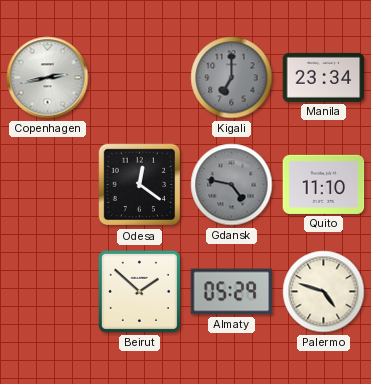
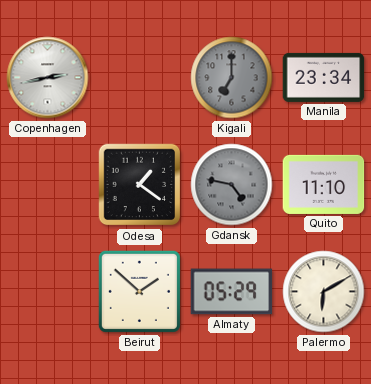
Odesa: 12:21 -> 1:21
Palermo: 4:48 -> 6:10
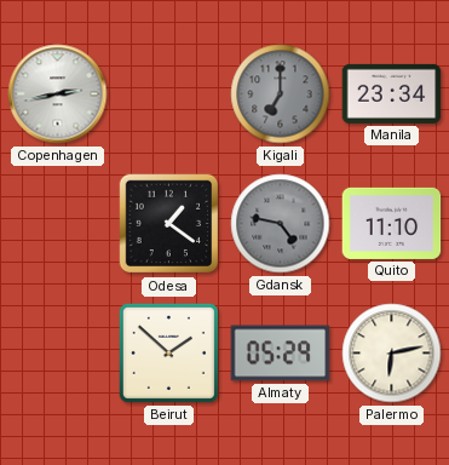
Palermo: 6:10 -> 6:13
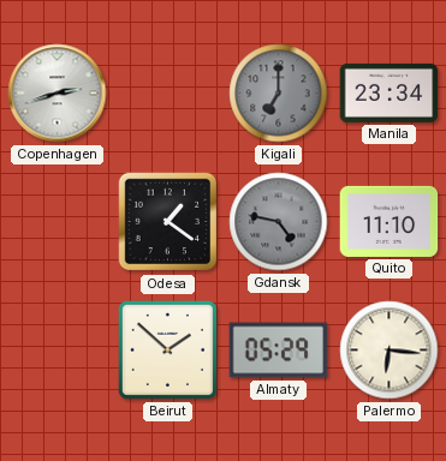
Copenhagen: 2:43 -> 2:42
Palermo: 6:13 -> 6:16
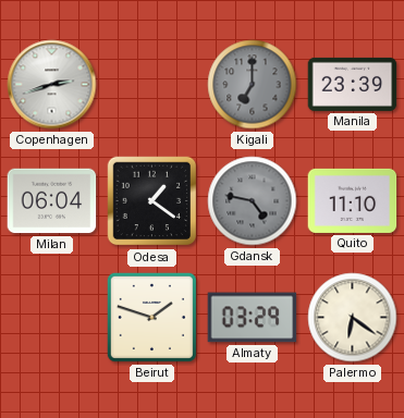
Manila: 23:34 -> 23:39
Milan: none -> 06:04
Beirut: 1:52 -> 1:48
Almaty: 05:29 -> 03:29
Palermo: 6:16 -> 6:21
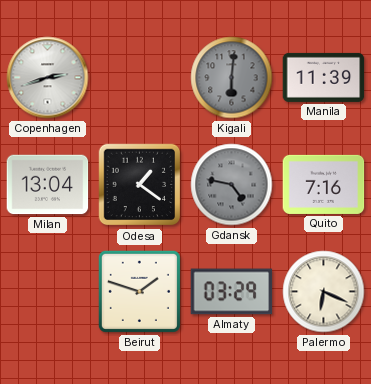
Kigali: 7:00 -> 6:01
Manila: 23:39 -> 11:39
Milan: 06:04 -> 13:04
Quito: 11:10 -> 7:16
Palermo: 6:21 -> 6:19
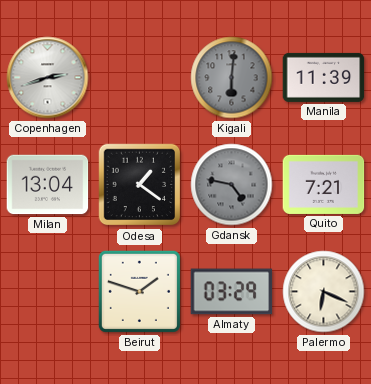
Quito: 7:16 -> 7:21
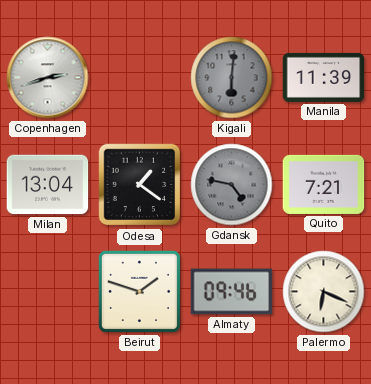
Almaty: 03:29 -> 09:46
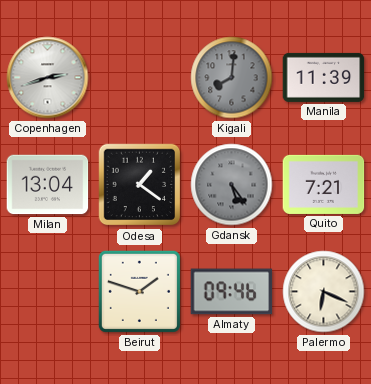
Kigali: 6:01 -> 8:01
Gdansk: 4:47 -> 5:24
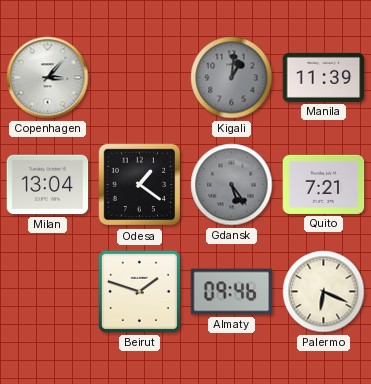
Copenhagen: 2:42 -> 3:07
Kigali: 8:01 -> 1:01
